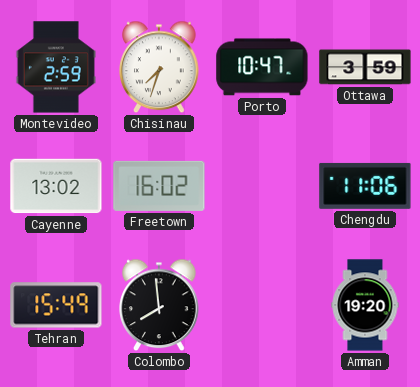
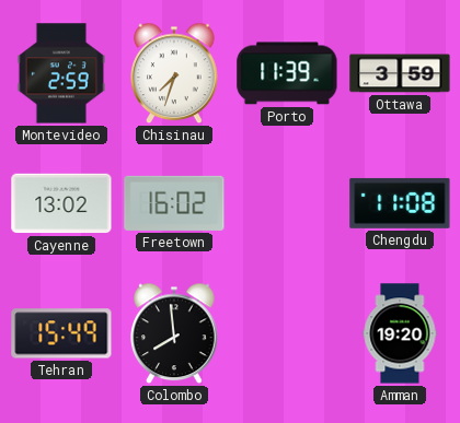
Porto: 10:47 -> 11:39
Chengdu: 11:06 -> 11:08
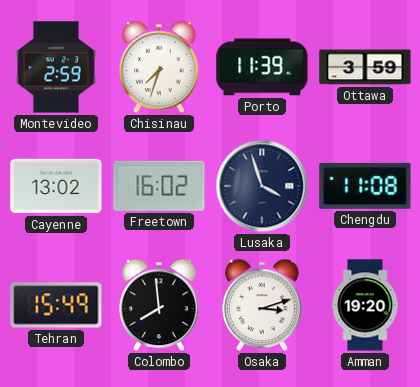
Lusaka: none -> 3:57
Osaka: none -> 3:12
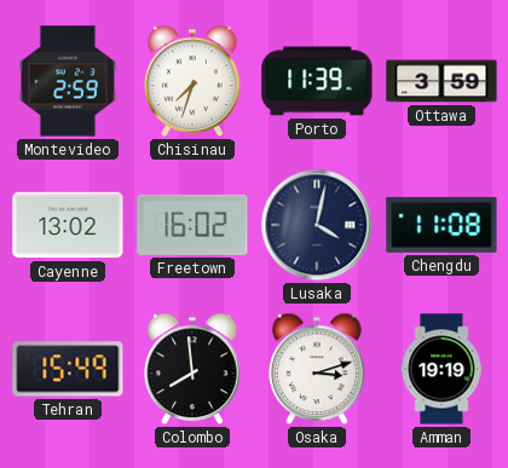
Lusaka: 3:57 -> 4:02
Amman: 19:20 -> 19:19
